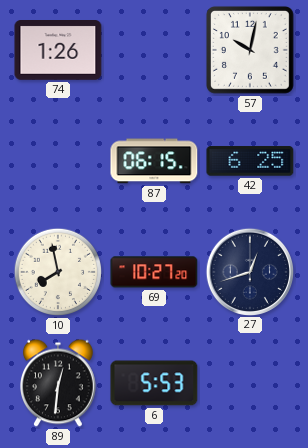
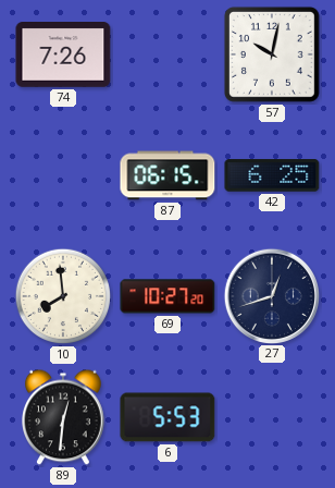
74: 1:26 -> 7:26
10: 7:58 -> 7:59
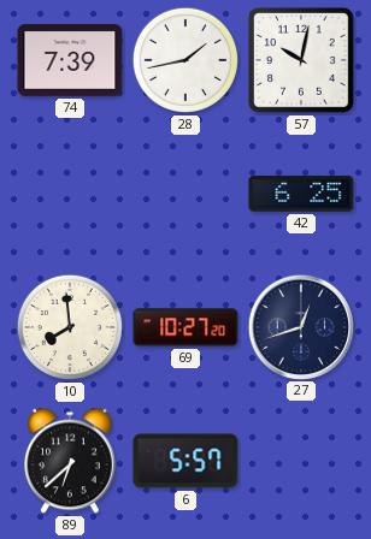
74: 7:26 -> 7:39
28: none -> 1:43
87: 06:15 -> none
89: 12:31 -> 6:38
6: 5:53 -> 5:57
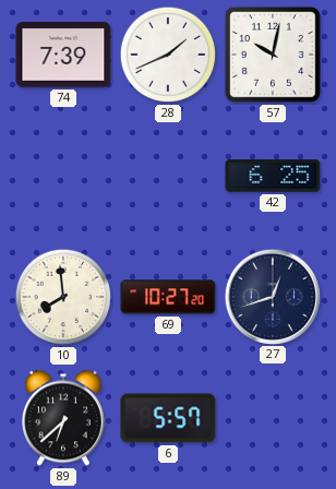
28: 1:43 -> 1:41
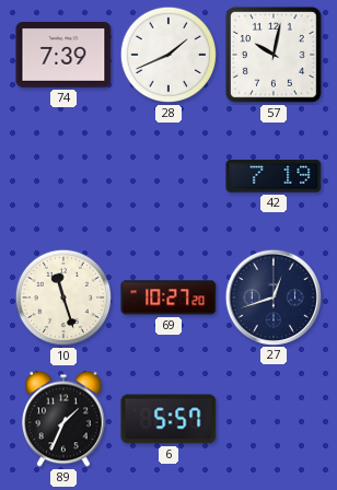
42: 6:25 -> 7:19
10: 7:59 -> 11:27
89: 6:38 -> 1:34
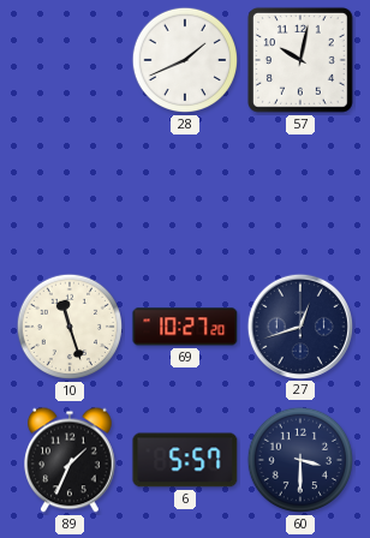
74: 7:39 -> none
42: 7:19 -> none
60: none -> 3:30
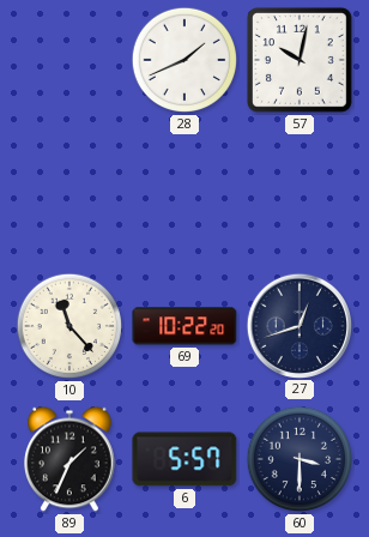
10: 11:27 -> 11:23
69: 10:27 -> 10:22
